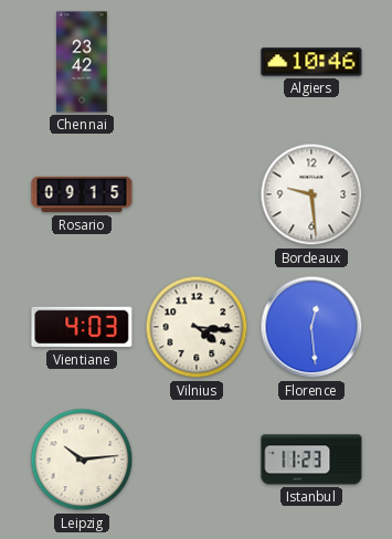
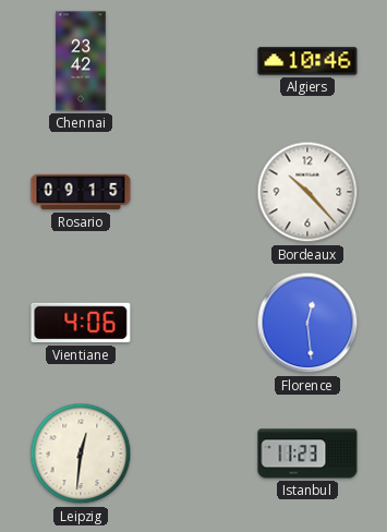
Bordeaux: 9:29 -> 10:23
Vientiane: 4:03 -> 4:06
Vilnius: 4:16 -> none
Leipzig: 10:14 -> 12:31
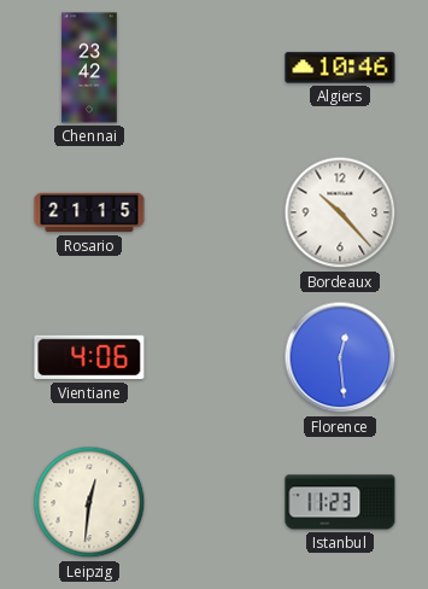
Rosario: 09:15 -> 21:15
